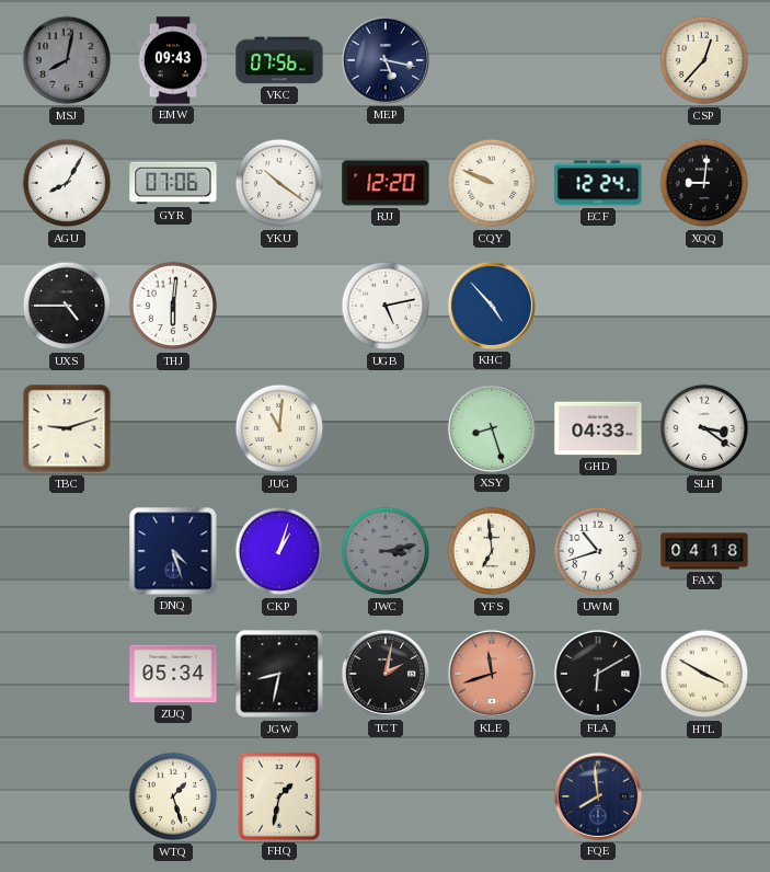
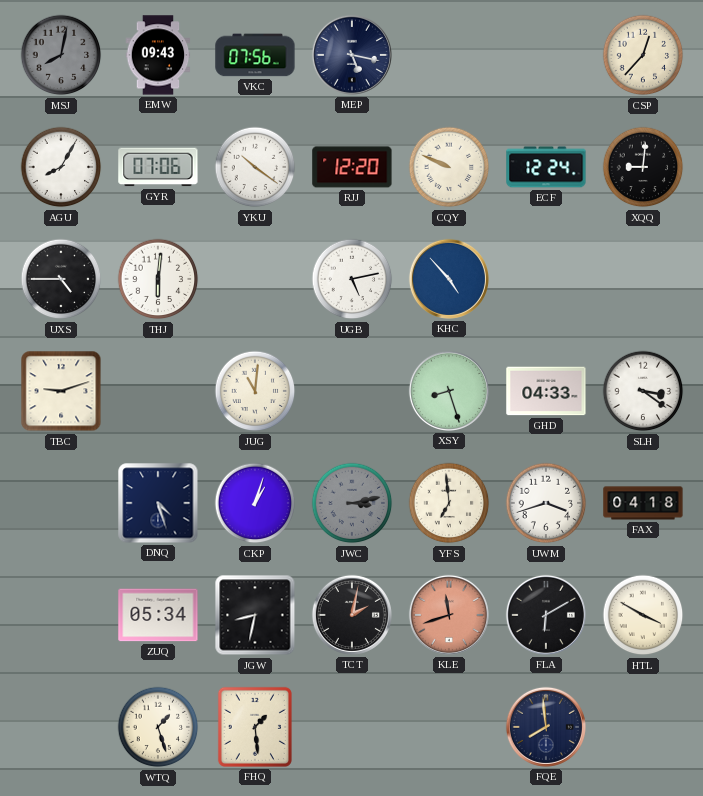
UWM: 10:42 -> 3:42
FHQ: 1:32 -> 1:29
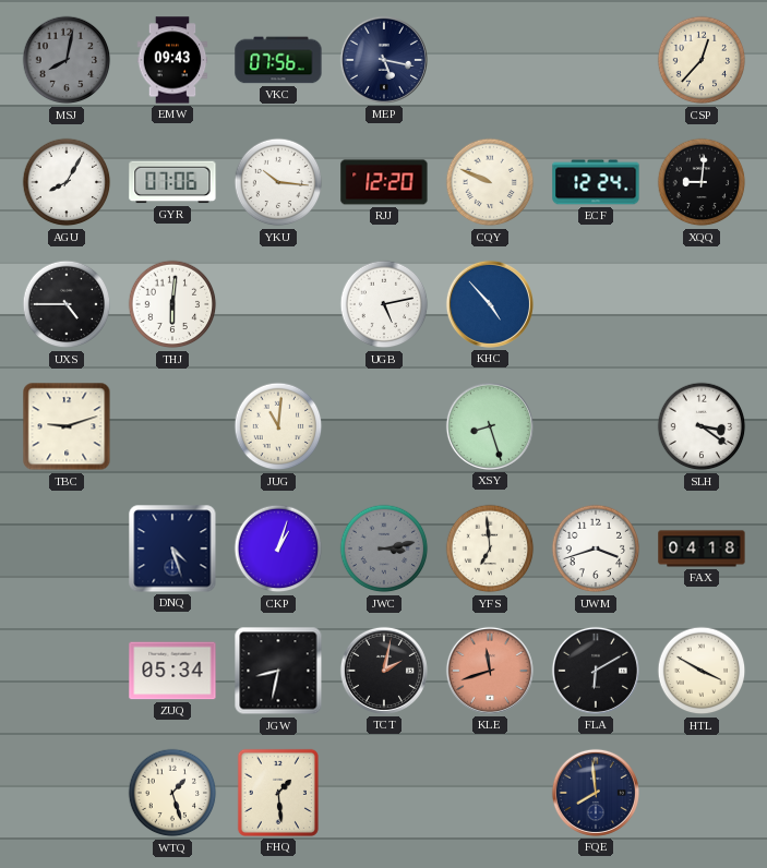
YKU: 10:21 -> 10:16
GHD: 04:33 -> none
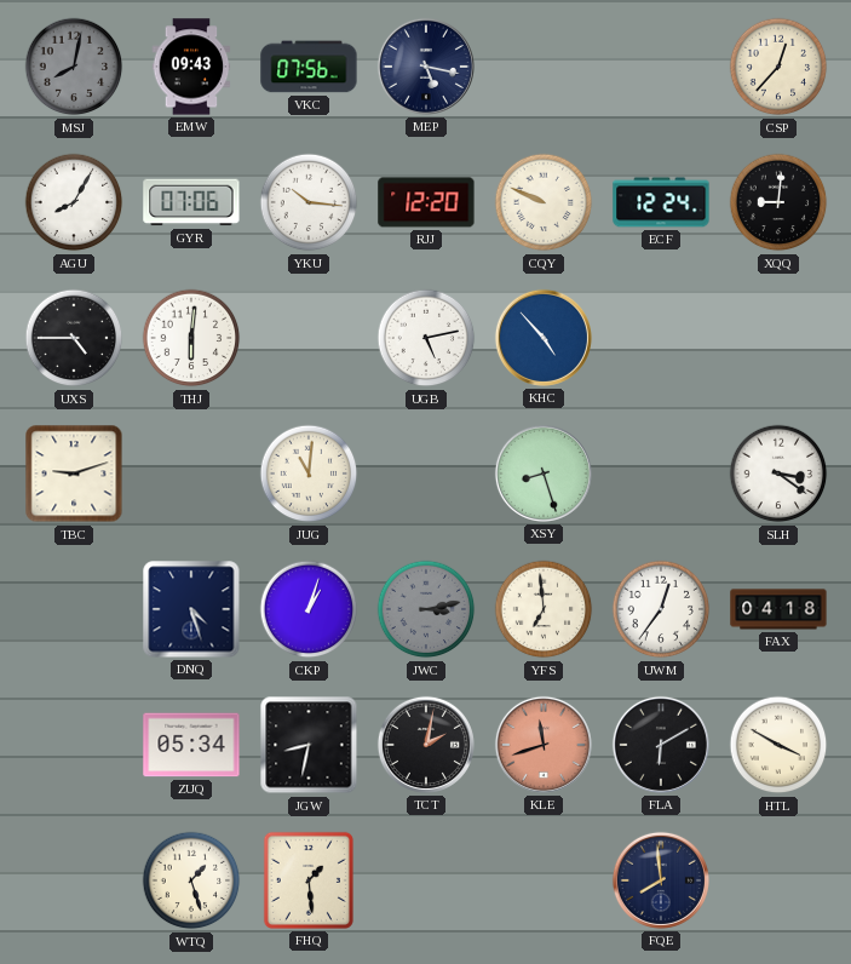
UWM: 3:42 -> 12:36
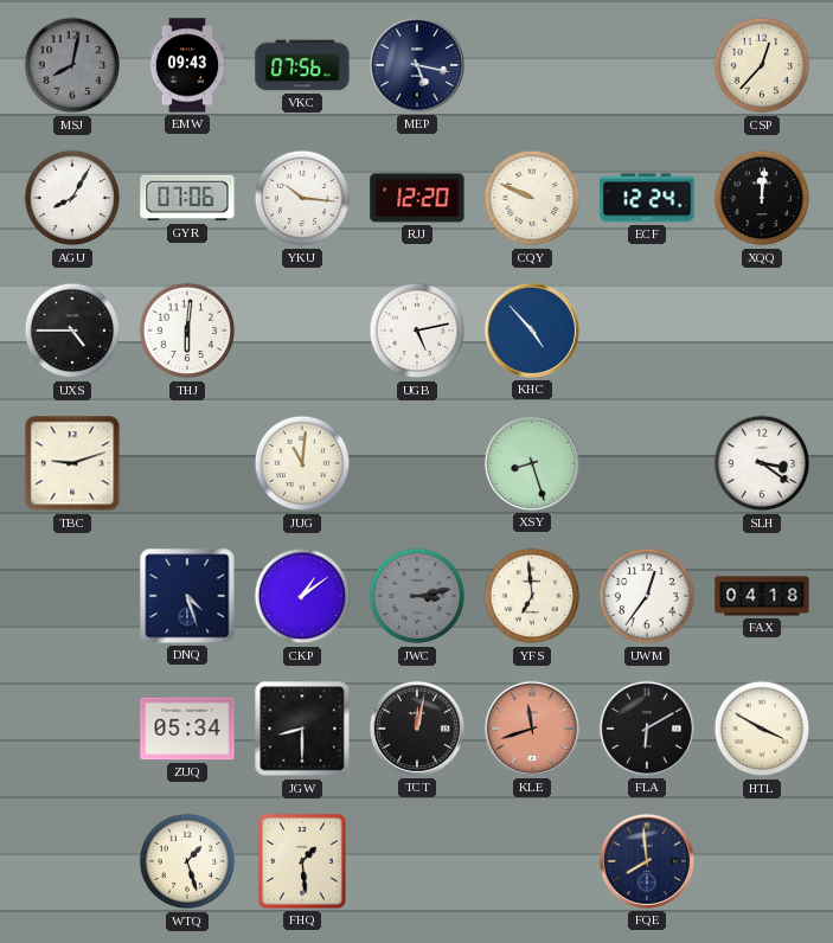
XQQ: 9:01 -> 12:01
CKP: 1:03 -> 1:09
JGW: 8:32 -> 8:30
TCT: 2:02 -> 12:02
